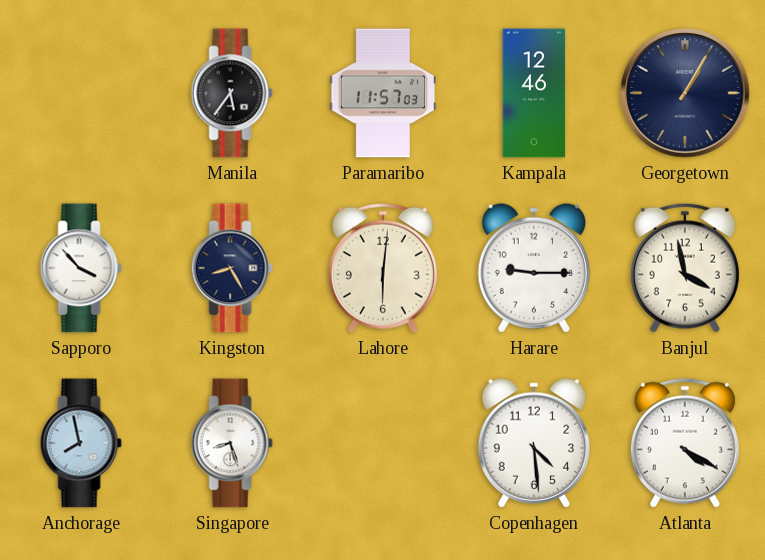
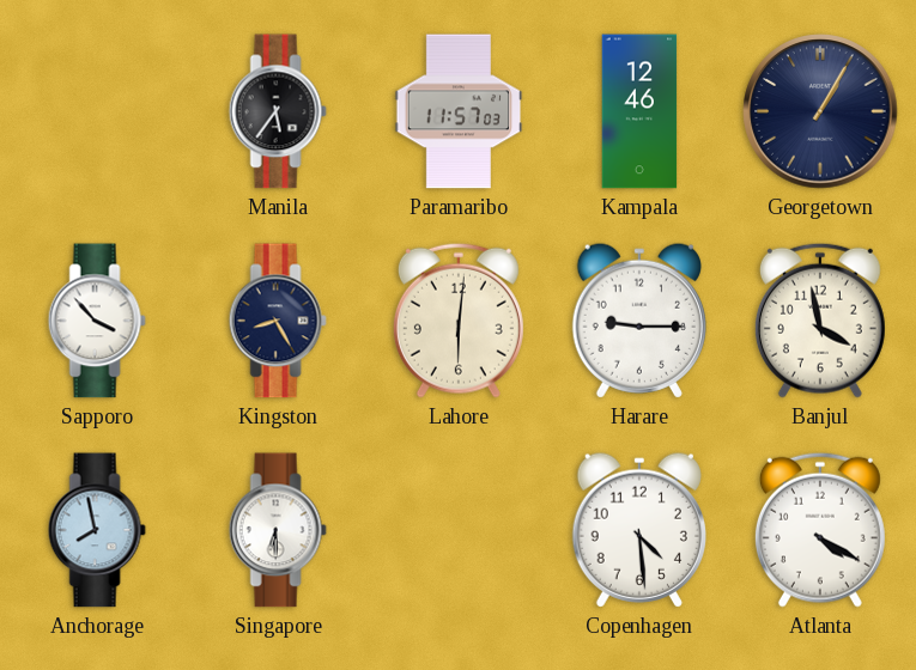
Singapore: 8:27 -> 6:30
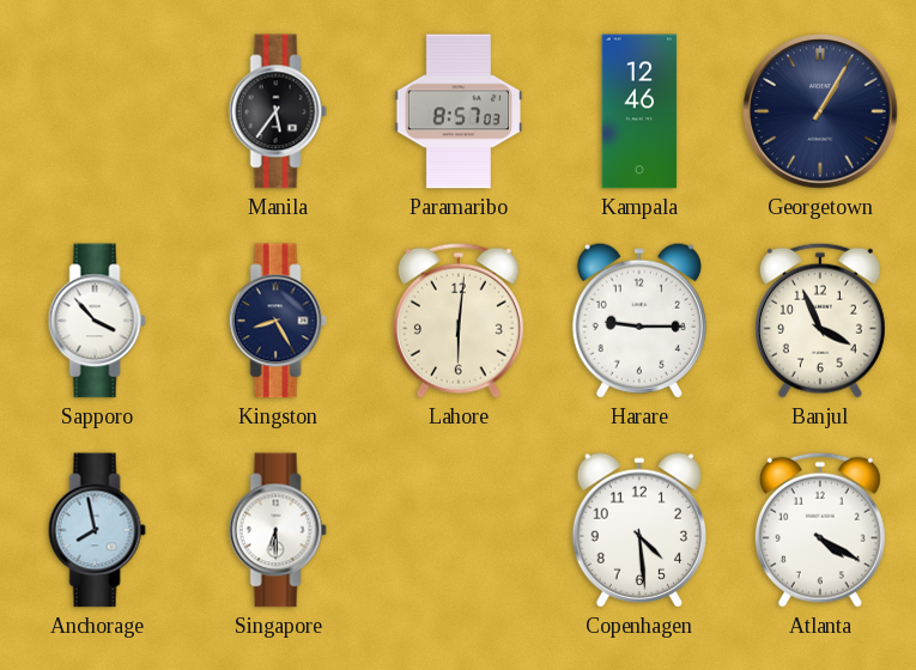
Paramaribo: 11:57 -> 8:57
Banjul: 3:58 -> 3:56
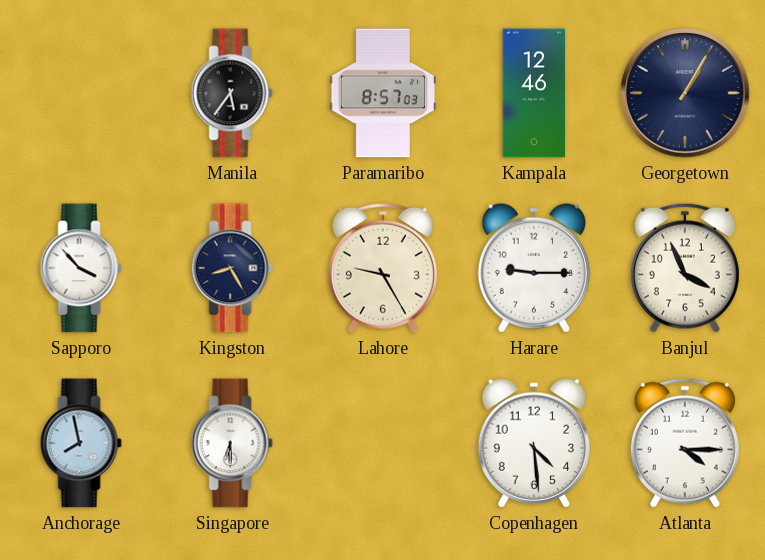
Lahore: 6:01 -> 9:25
Atlanta: 4:20 -> 4:15
